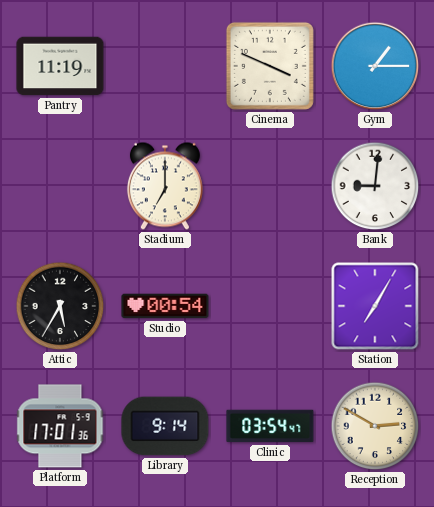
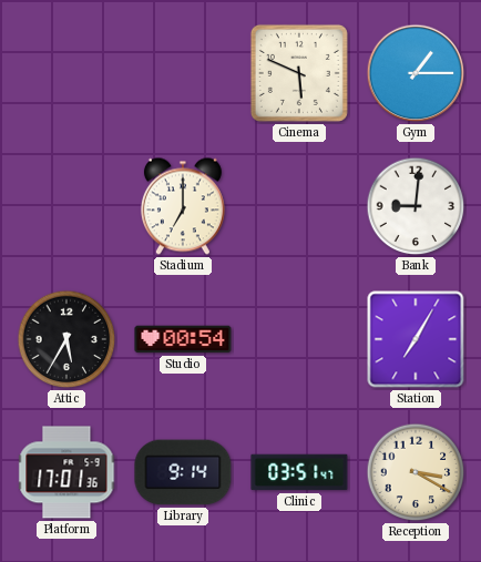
Pantry: 11:19 -> none
Cinema: 3:49 -> 5:49
Clinic: 03:54 -> 03:51
Reception: 2:50 -> 3:20
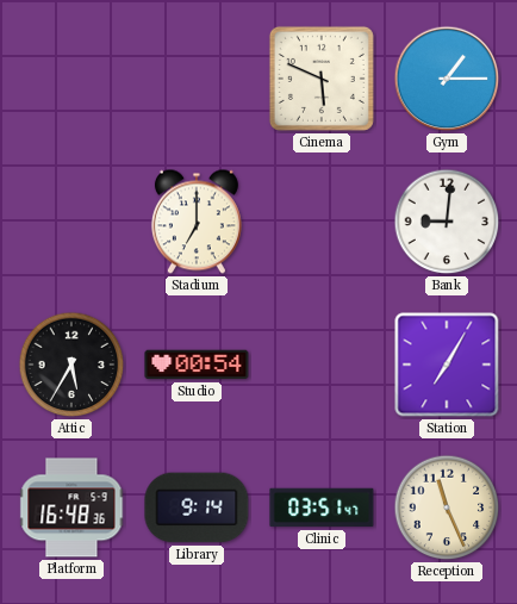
Platform: 17:01 -> 16:48
Reception: 3:20 -> 11:26
